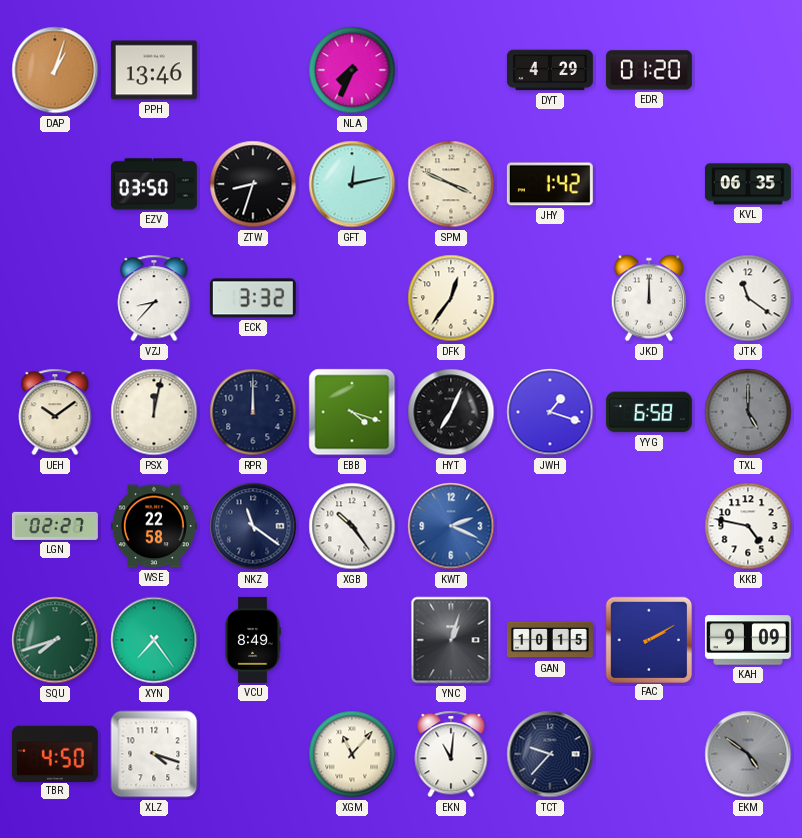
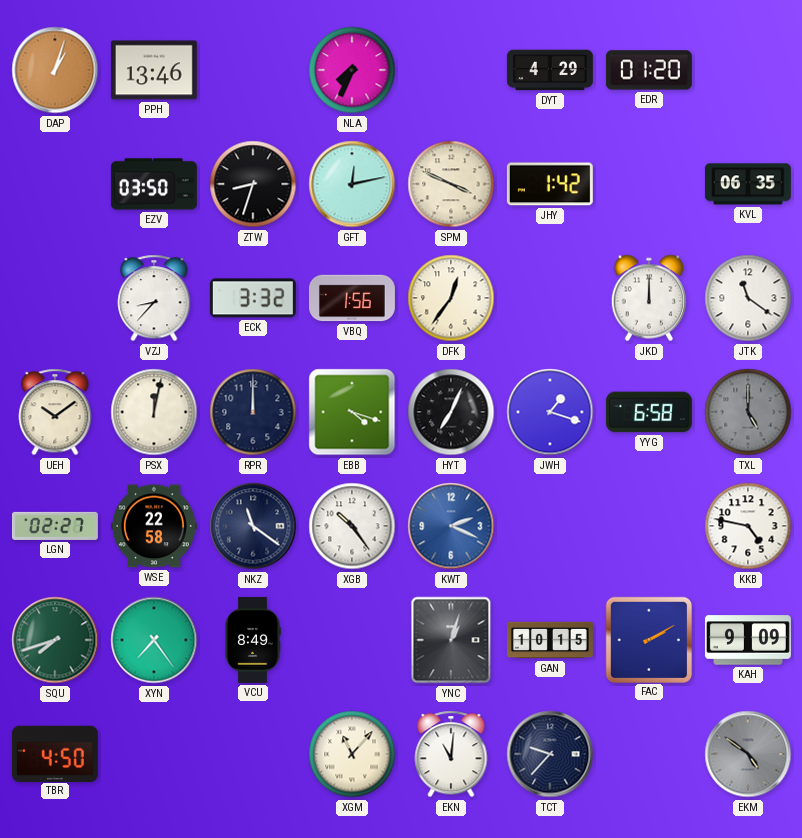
VBQ: none -> 1:56
XLZ: 4:18 -> none
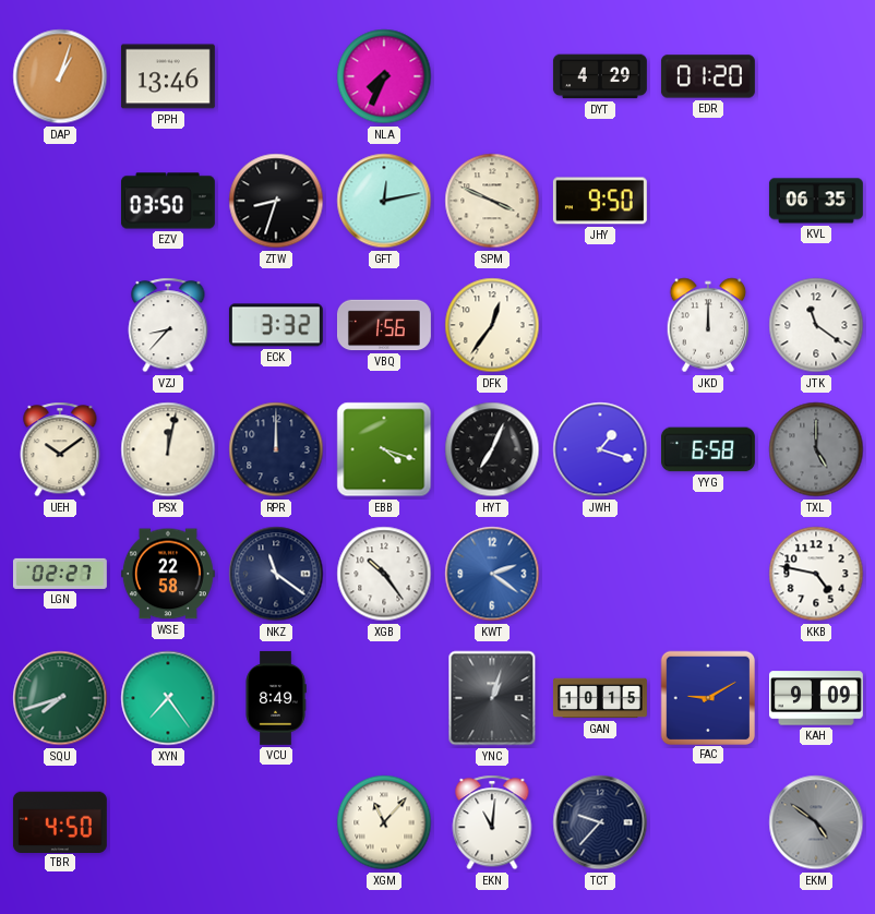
JHY: 1:42 -> 9:50
KWT: 2:19 -> 2:21
FAC: 2:10 -> 9:10
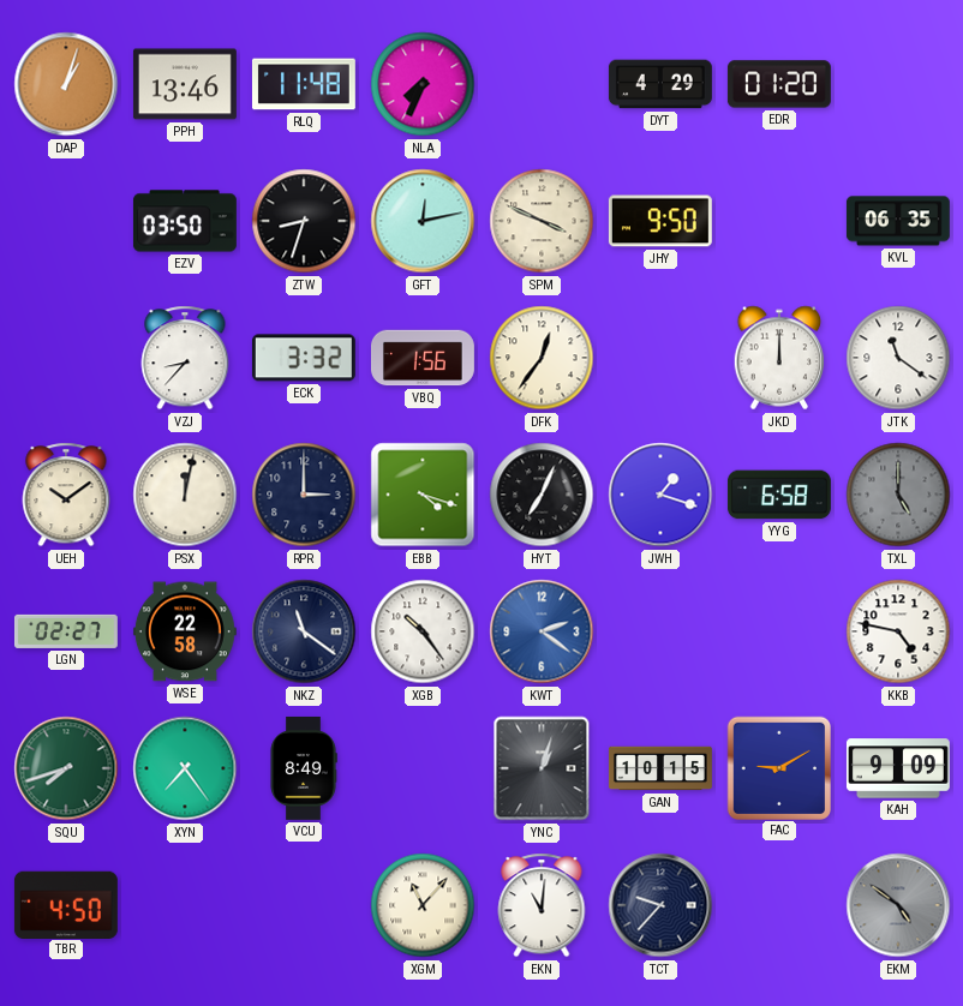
RLQ: none -> 11:48
RPR: 12:00 -> 3:00
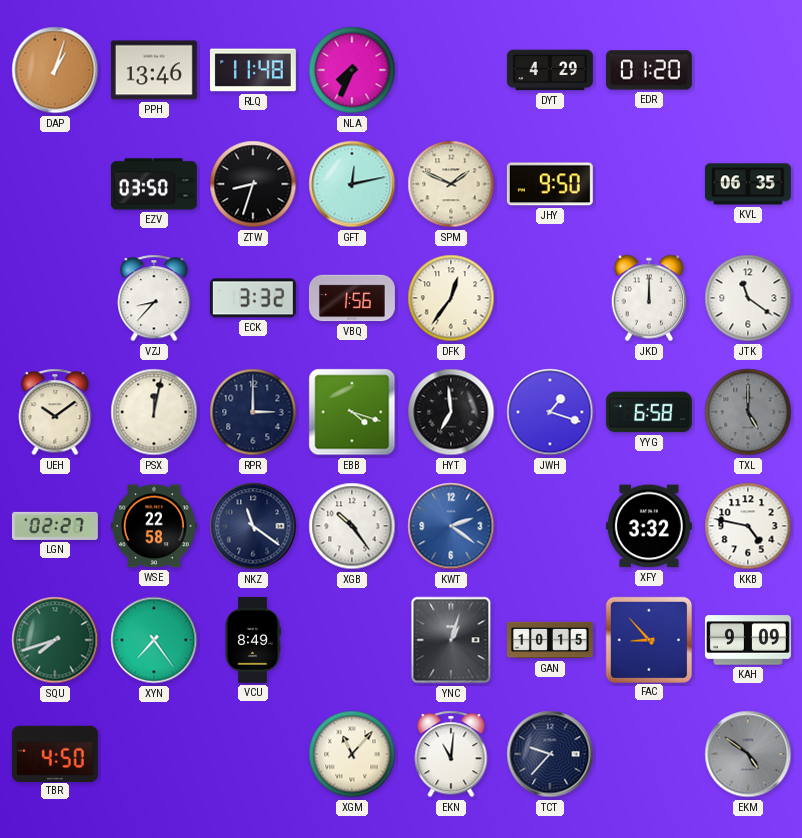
SPM: 3:49 -> 1:49
HYT: 7:04 -> 6:59
XFY: none -> 3:32
FAC: 9:10 -> 8:53
